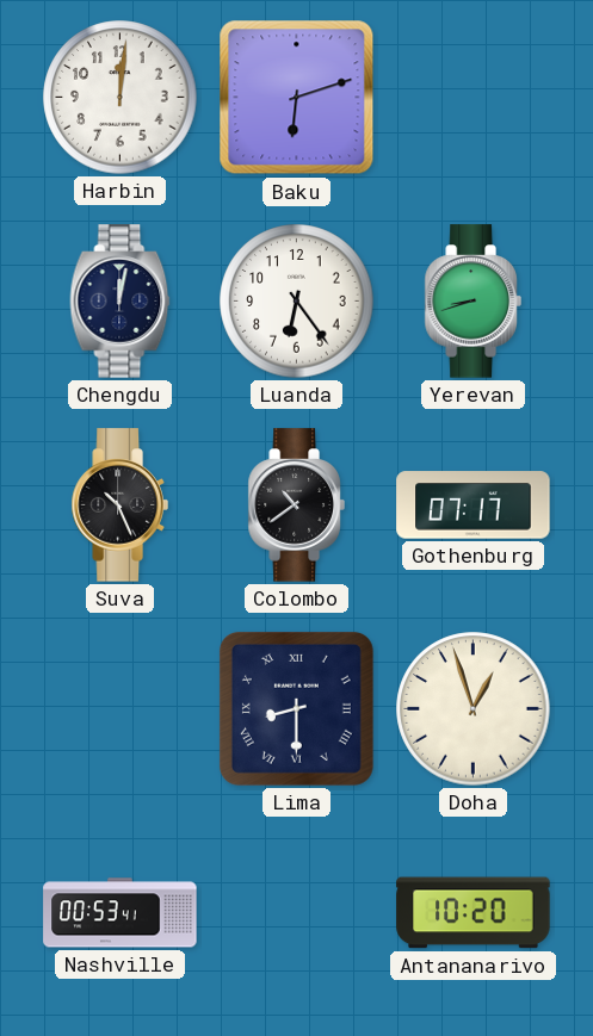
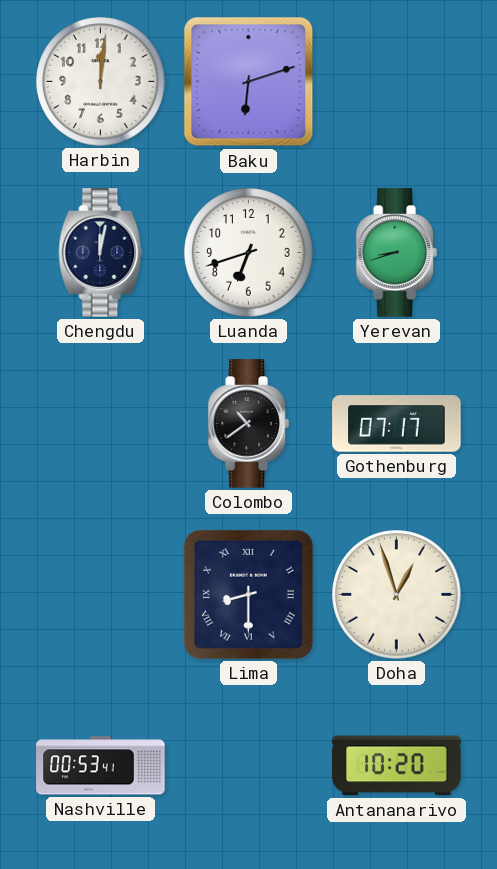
Luanda: 6:24 -> 6:42
Suva: 10:26 -> none
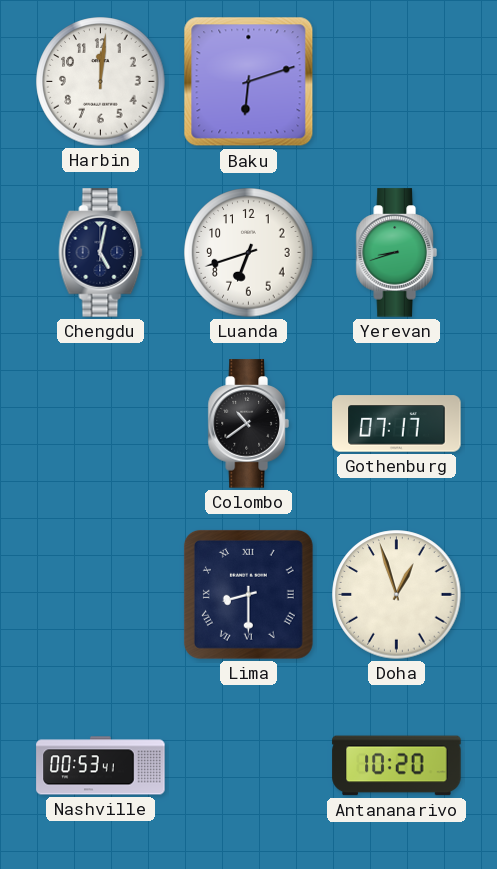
Chengdu: 12:02 -> 5:02
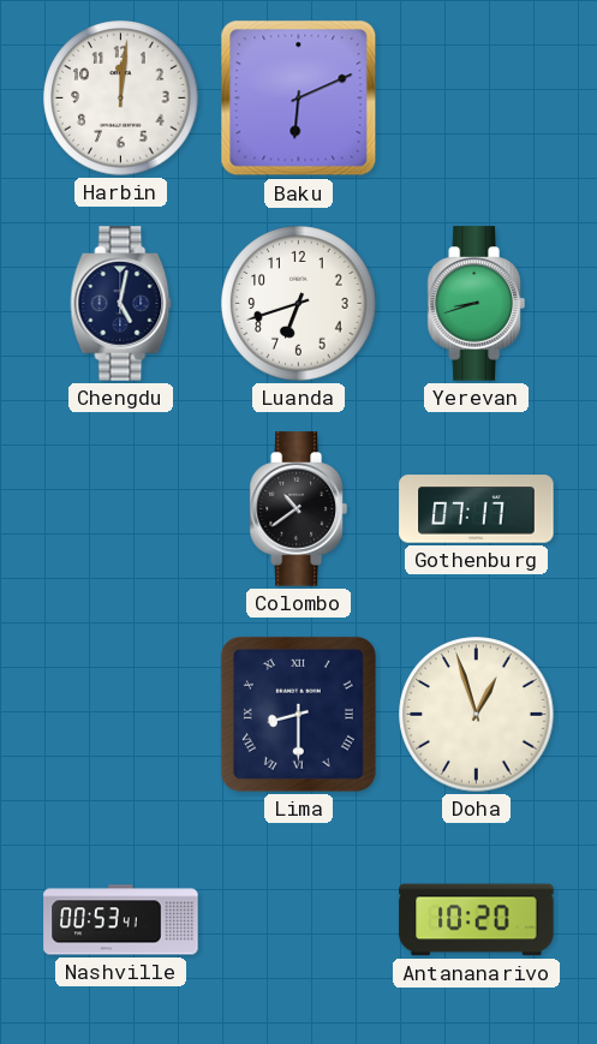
Baku: 6:12 -> 6:11
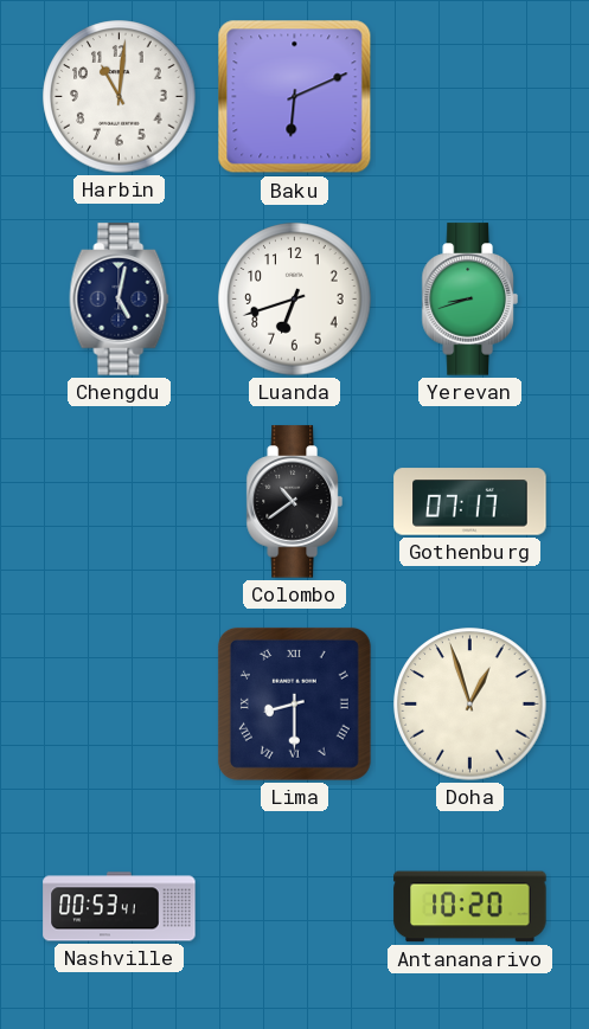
Harbin: 12:01 -> 11:01
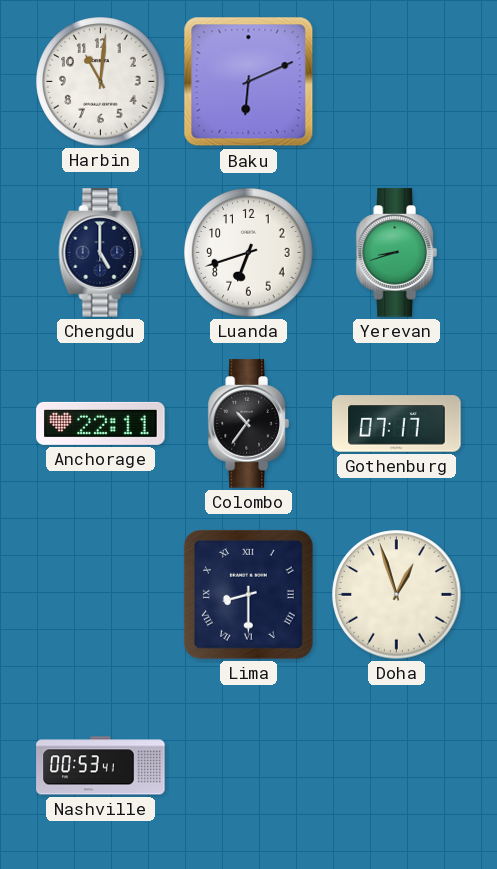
Chengdu: 5:02 -> 5:00
Anchorage: none -> 22:11
Colombo: 10:39 -> 10:36
Antananarivo: 10:20 -> none
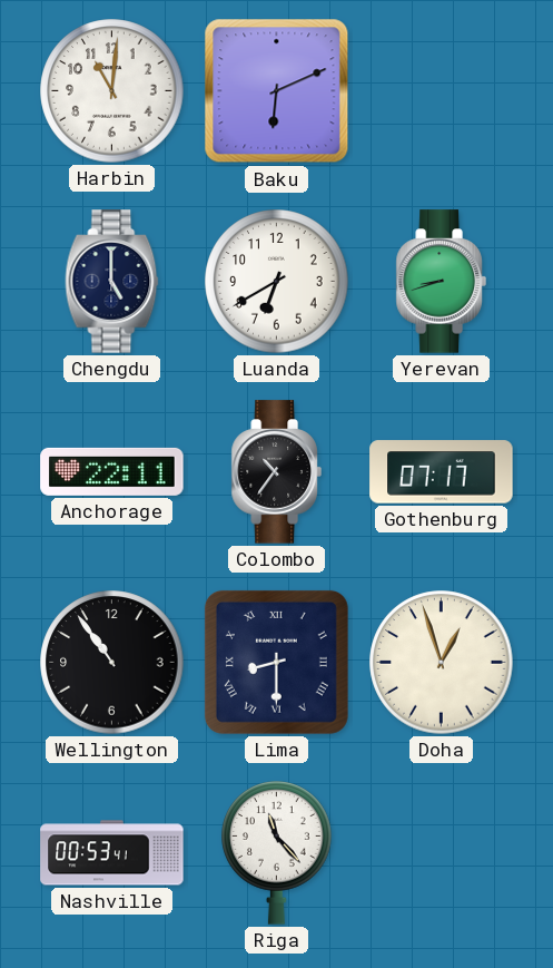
Luanda: 6:42 -> 6:40
Wellington: none -> 10:54
Riga: none -> 11:23
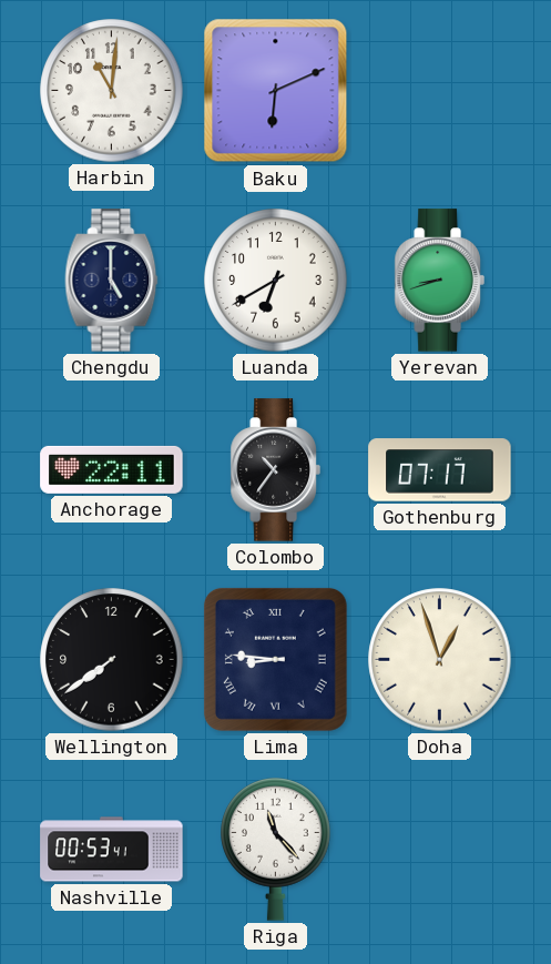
Wellington: 10:54 -> 7:39
Lima: 8:30 -> 8:46
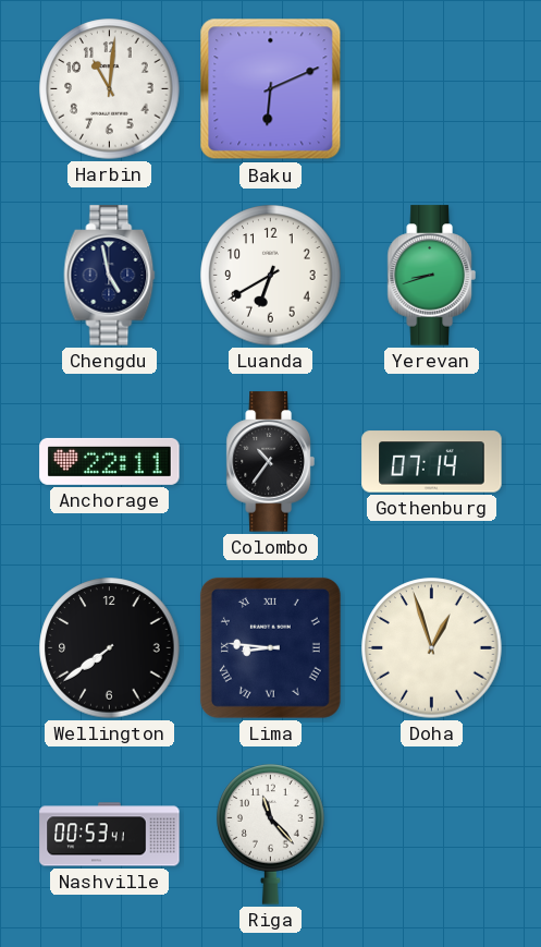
Chengdu: 5:00 -> 4:58
Gothenburg: 07:17 -> 07:14
